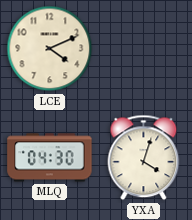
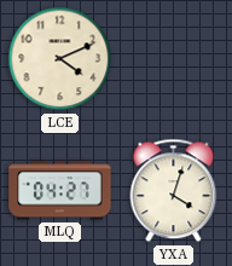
MLQ: 04:30 -> 04:27
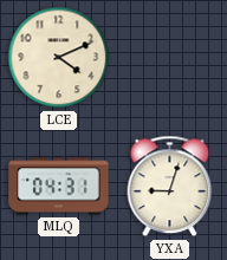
MLQ: 04:27 -> 04:31
YXA: 4:03 -> 9:03
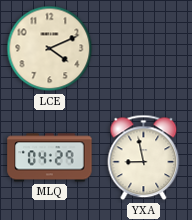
MLQ: 04:31 -> 04:29
YXA: 9:03 -> 8:58
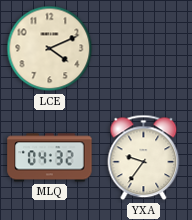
MLQ: 04:29 -> 04:32
YXA: 8:58 -> 9:36
